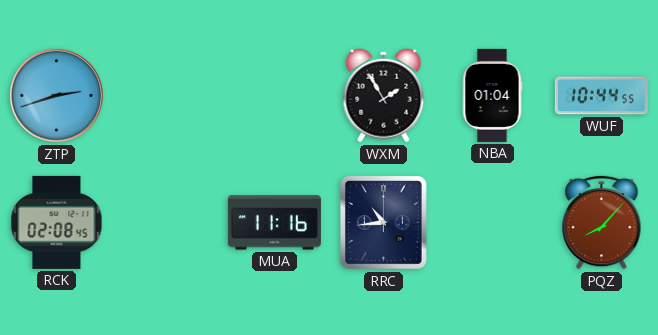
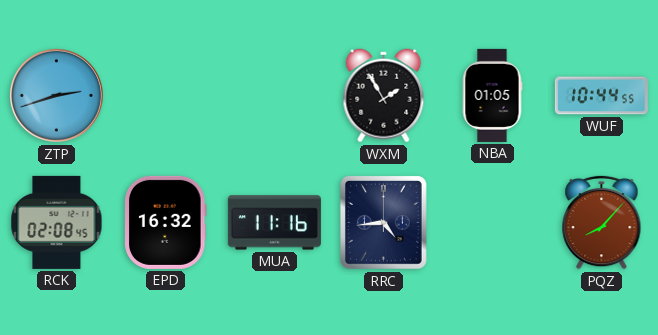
NBA: 01:04 -> 01:05
EPD: none -> 16:32
RRC: 10:44 -> 4:44
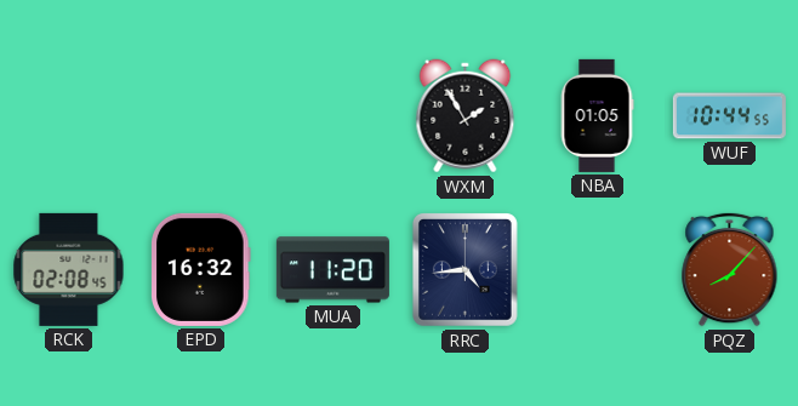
ZTP: 2:42 -> none
MUA: 11:16 -> 11:20
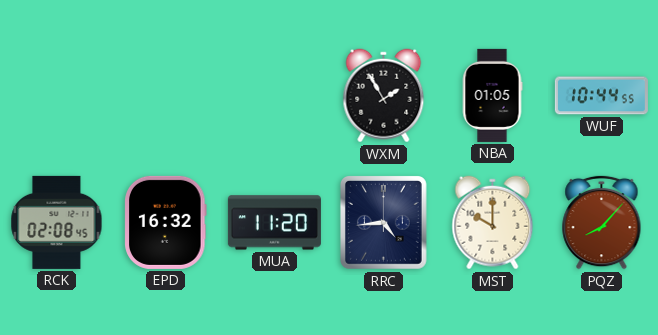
MST: none -> 10:00
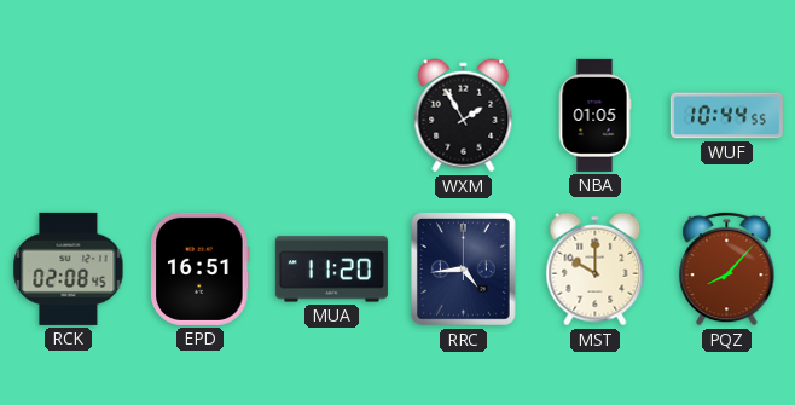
EPD: 16:32 -> 16:51
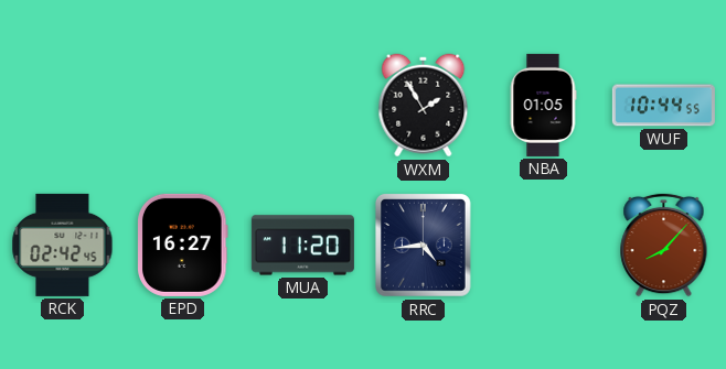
RCK: 02:08 -> 02:42
EPD: 16:51 -> 16:27
MST: 10:00 -> none
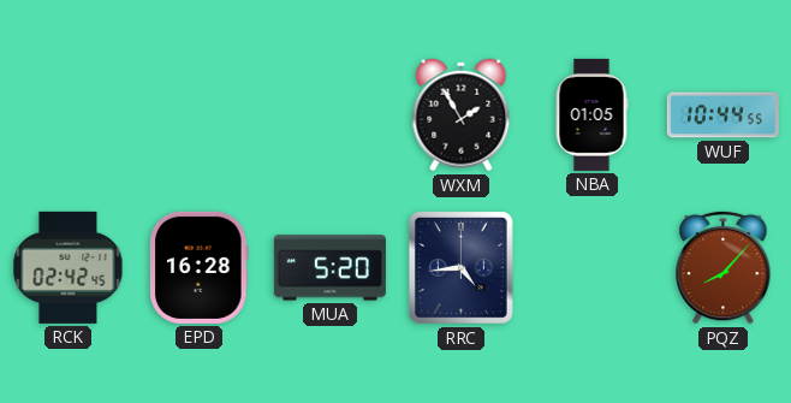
EPD: 16:27 -> 16:28
MUA: 11:20 -> 5:20
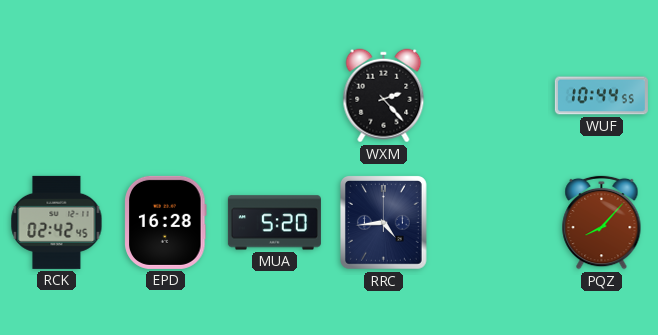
WXM: 1:55 -> 2:23
NBA: 01:05 -> none
